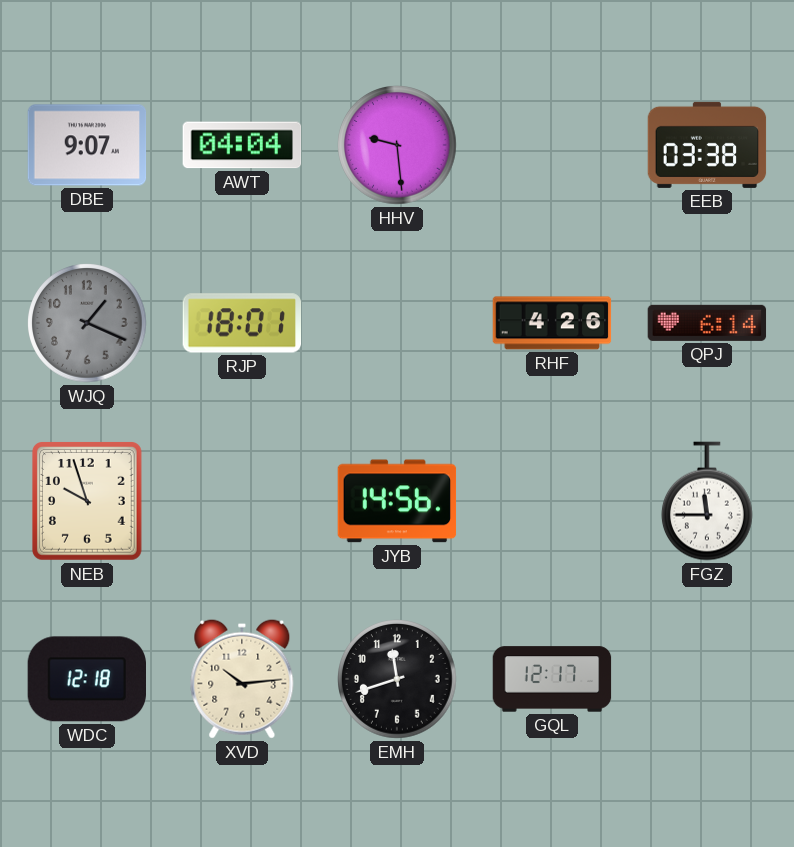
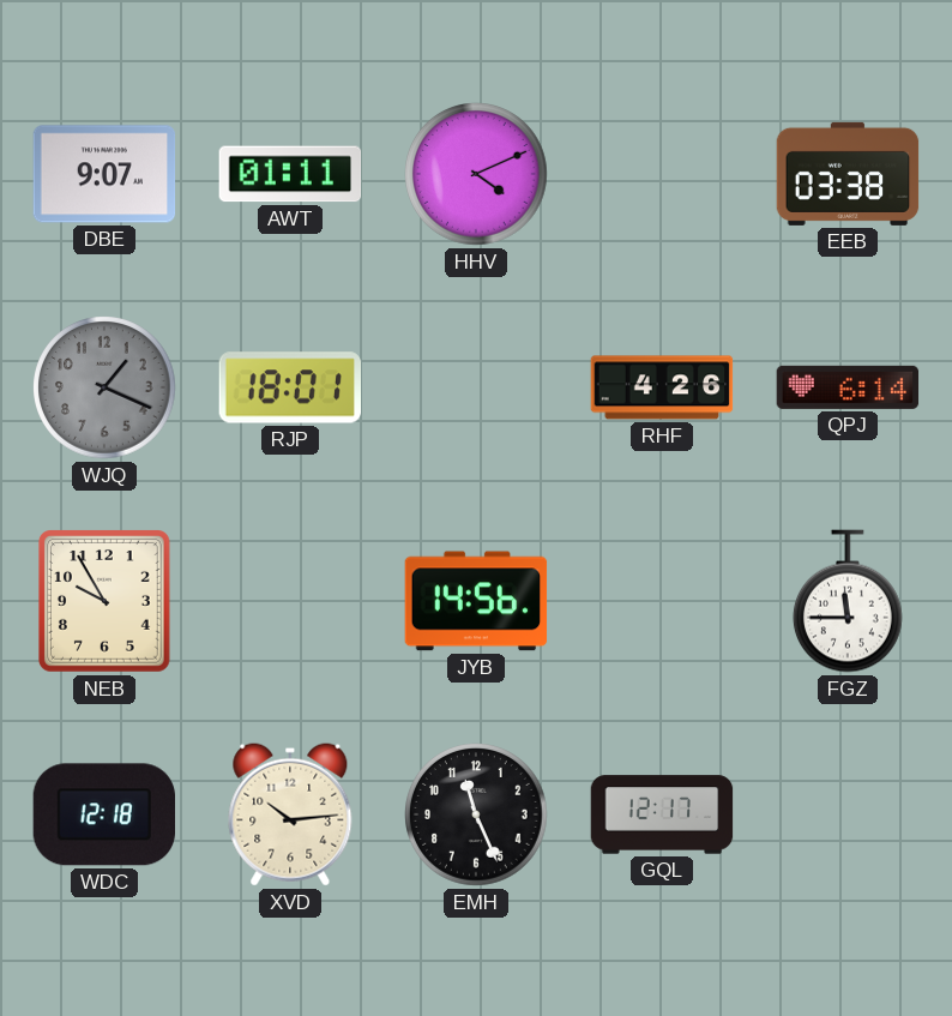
AWT: 04:04 -> 01:11
HHV: 9:29 -> 4:11
NEB: 9:57 -> 9:55
EMH: 11:42 -> 11:26
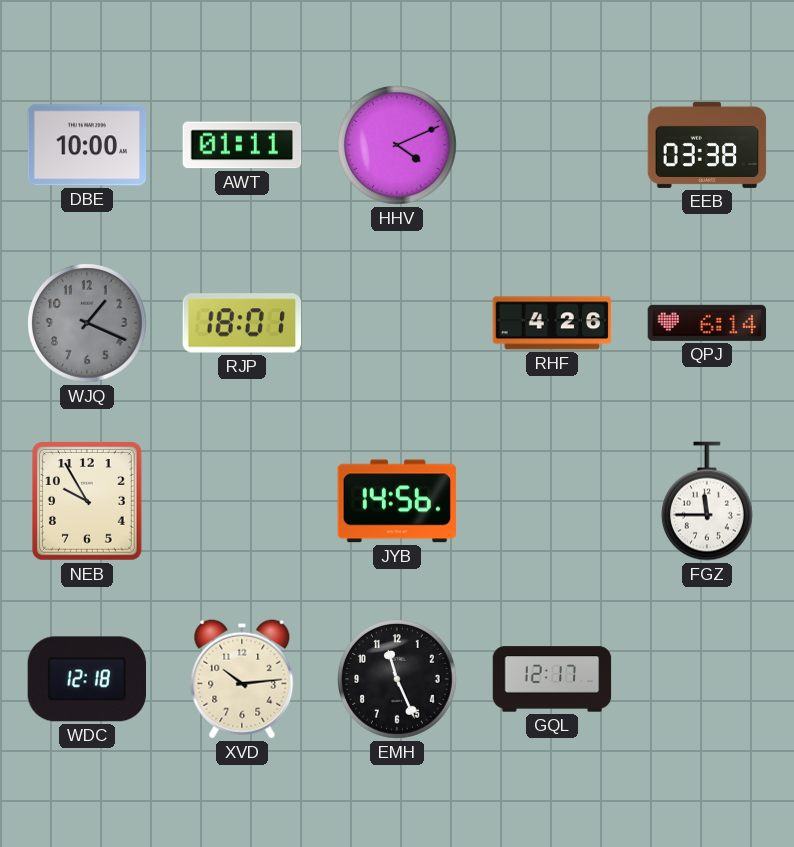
DBE: 9:07 -> 10:00
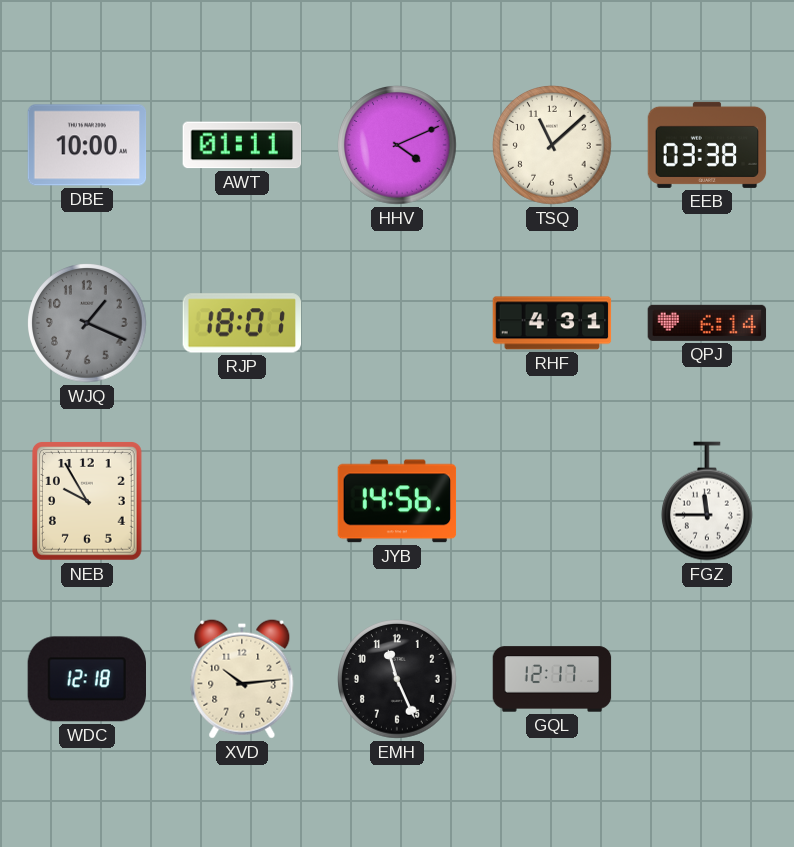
TSQ: none -> 11:08
RHF: 4:26 -> 4:31
